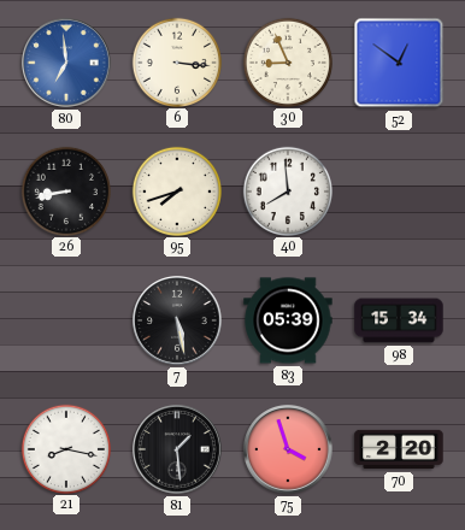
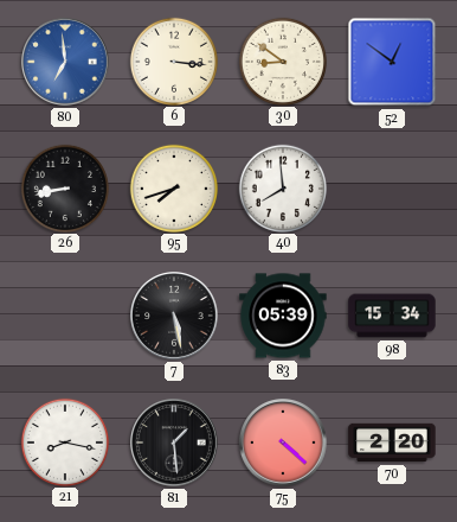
30: 8:56 -> 8:51
75: 3:57 -> 4:22
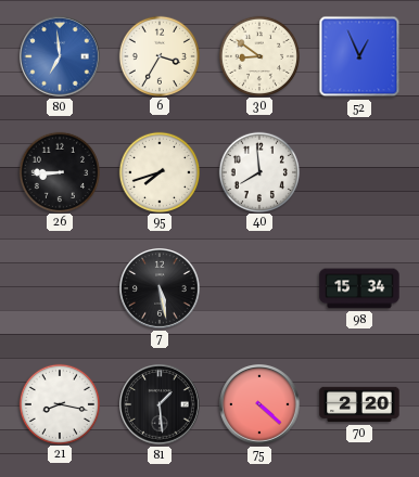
6: 3:16 -> 3:35
52: 12:51 -> 12:56
26: 8:43 -> 8:45
83: 05:39 -> none
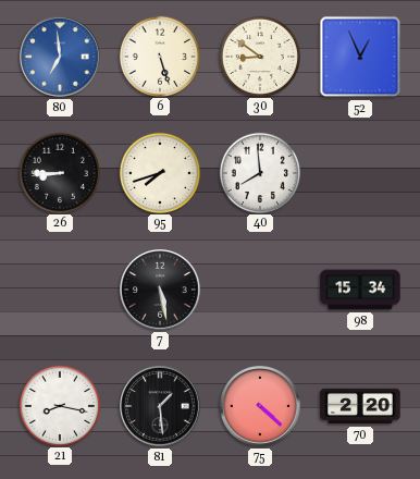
6: 3:35 -> 5:27
